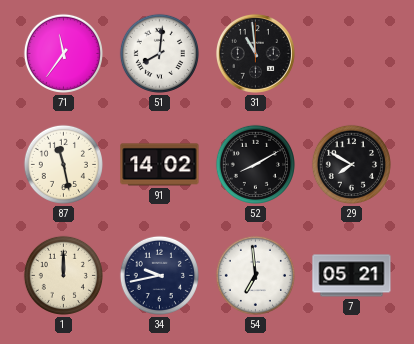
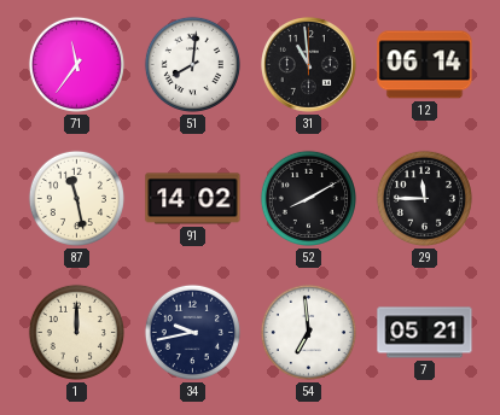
12: none -> 06:14
29: 7:50 -> 11:45
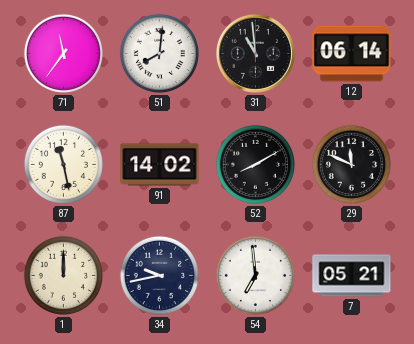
29: 11:45 -> 11:49
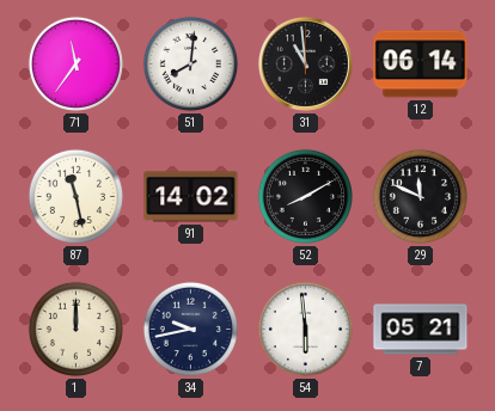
54: 6:59 -> 5:59
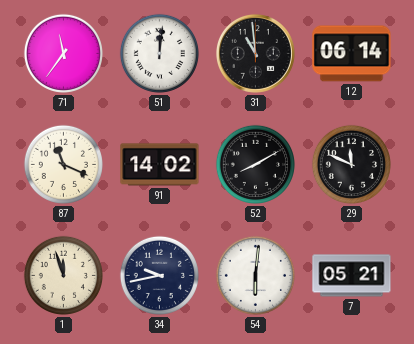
51: 8:01 -> 12:01
87: 11:28 -> 11:19
1: 12:00 -> 11:57
54: 5:59 -> 6:01
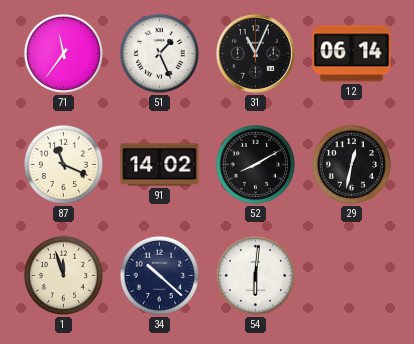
51: 12:01 -> 1:26
31: 10:59 -> 11:04
29: 11:49 -> 12:32
34: 9:43 -> 10:22
7: 05:21 -> none
